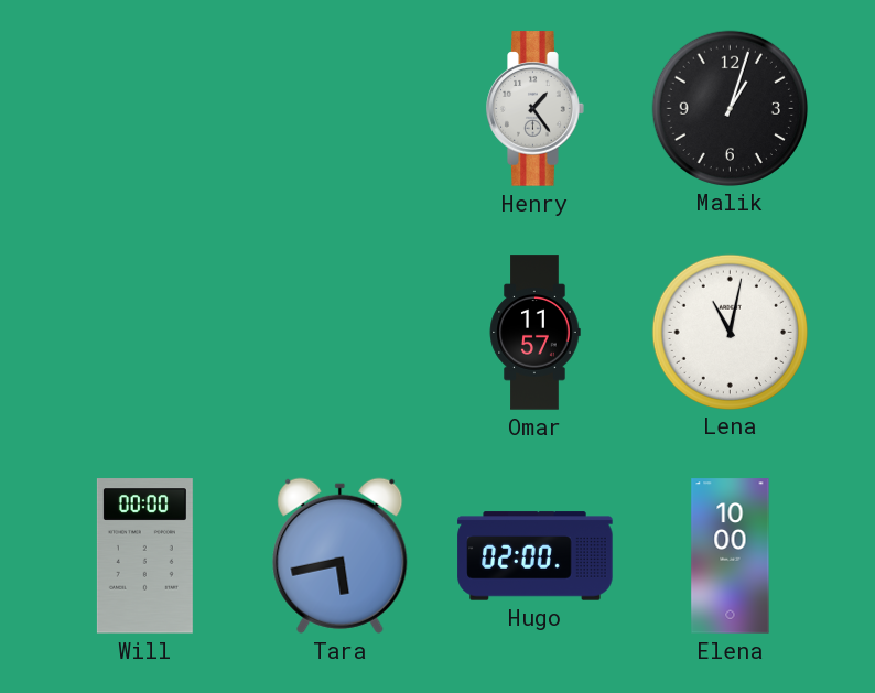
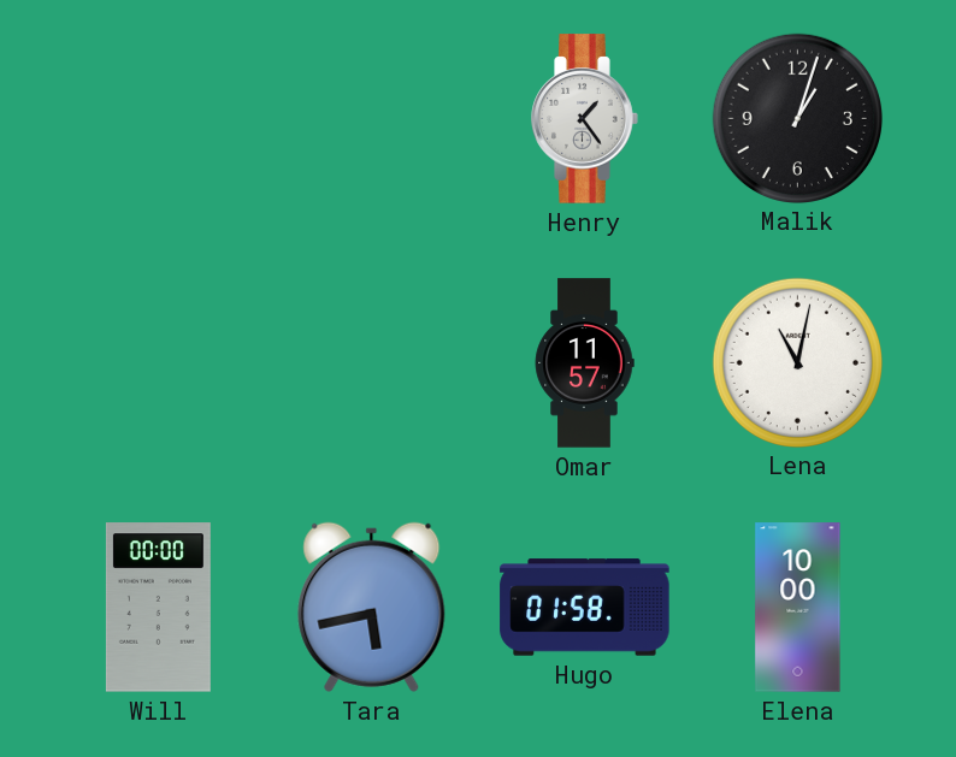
Hugo: 02:00 -> 01:58
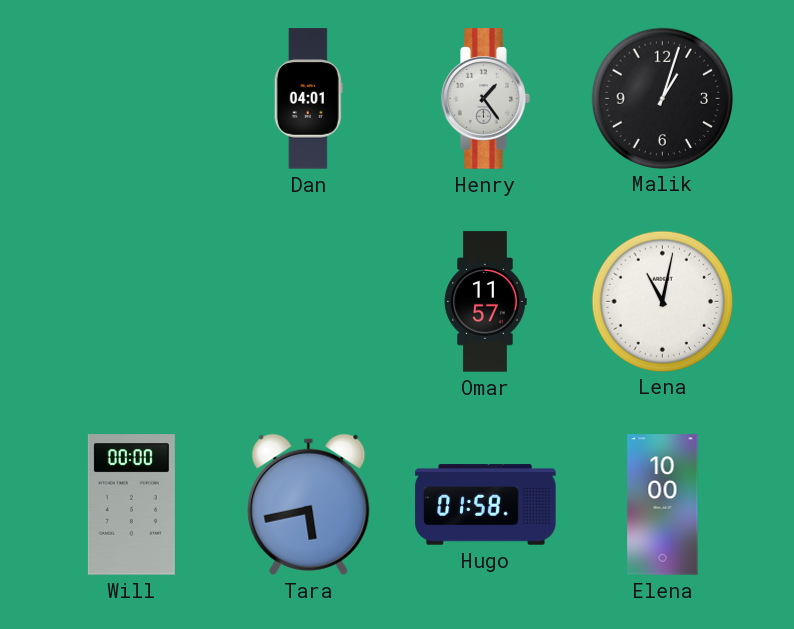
Dan: none -> 04:01
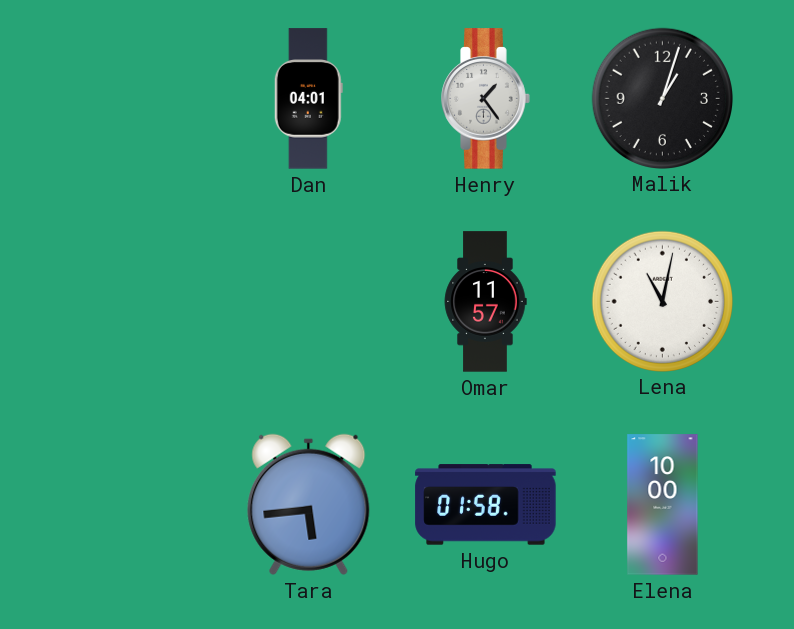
Will: 00:00 -> none
Tara: 5:43 -> 5:44
